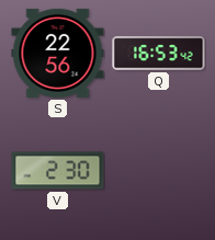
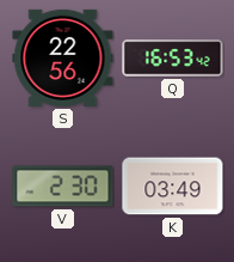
K: none -> 03:49
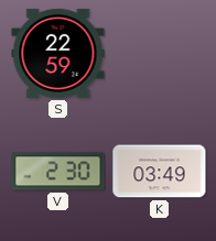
S: 22:56 -> 22:59
Q: 16:53 -> none
